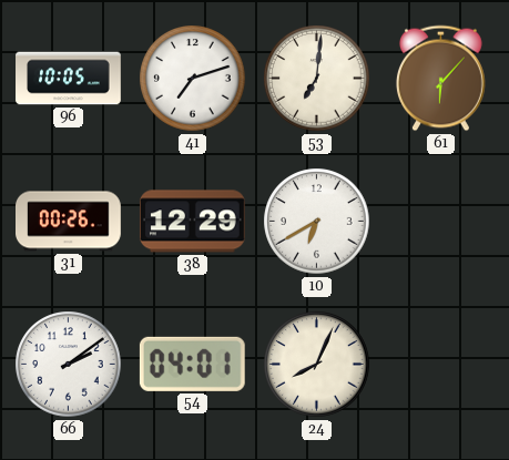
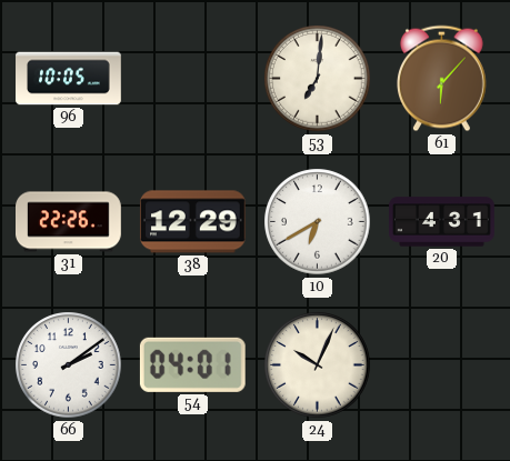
41: 7:12 -> none
31: 00:26 -> 22:26
20: none -> 4:31
24: 8:04 -> 10:04
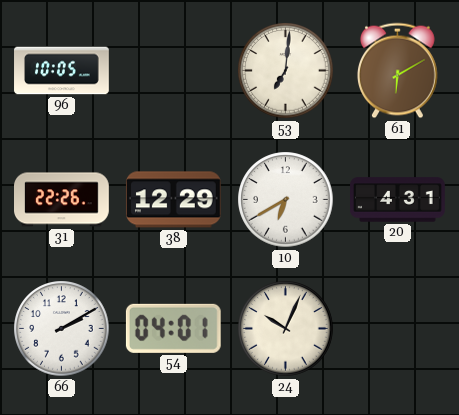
61: 6:07 -> 6:10
66: 2:09 -> 2:10
